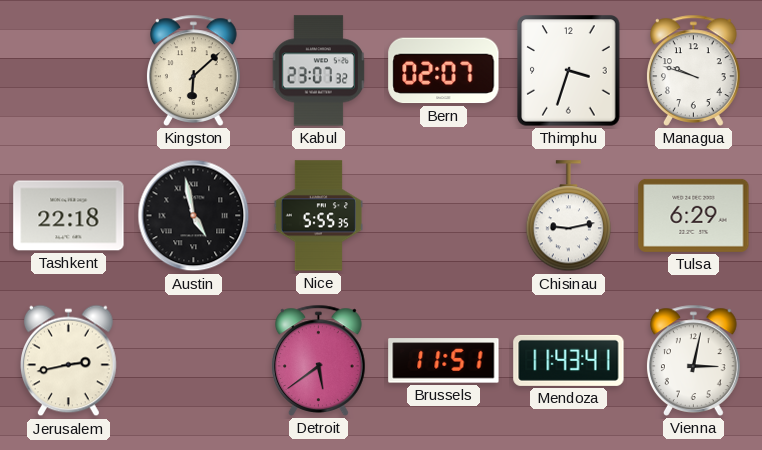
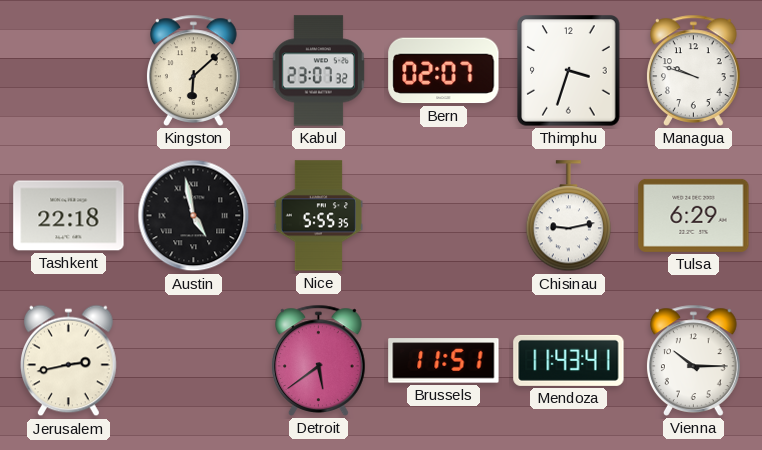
Vienna: 3:02 -> 10:15
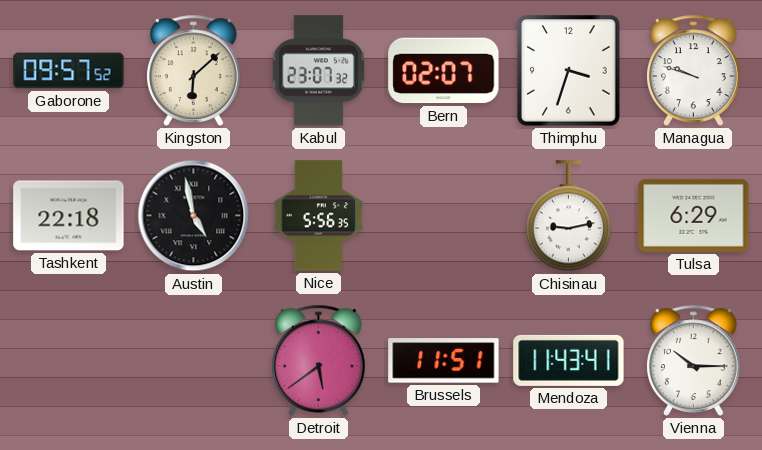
Gaborone: none -> 09:57
Nice: 5:55 -> 5:56
Jerusalem: 2:43 -> none
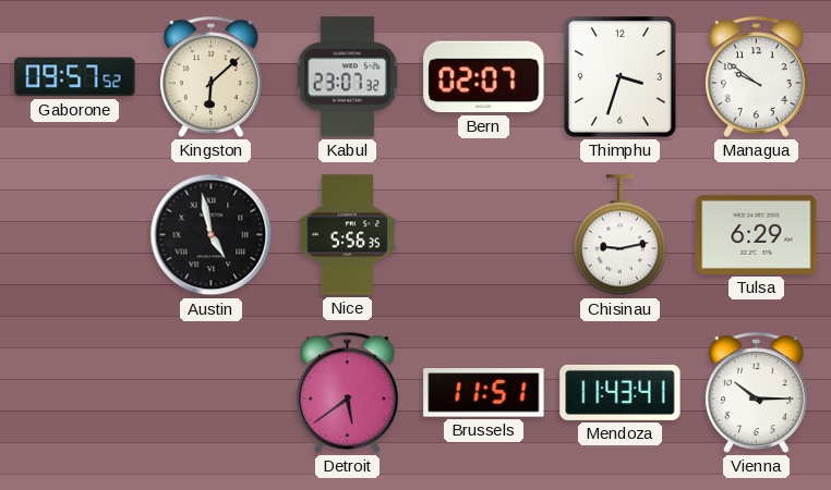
Managua: 9:48 -> 9:51
Tashkent: 22:18 -> none
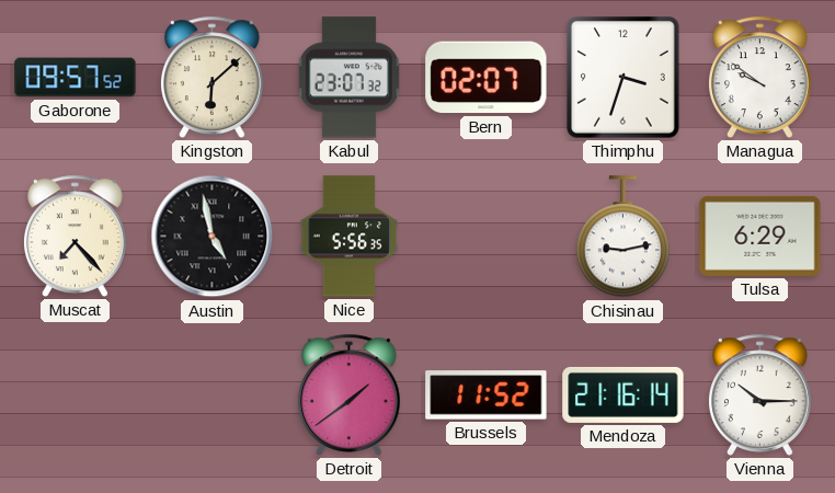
Muscat: none -> 7:23
Detroit: 5:39 -> 1:39
Brussels: 11:51 -> 11:52
Mendoza: 11:43 -> 21:16
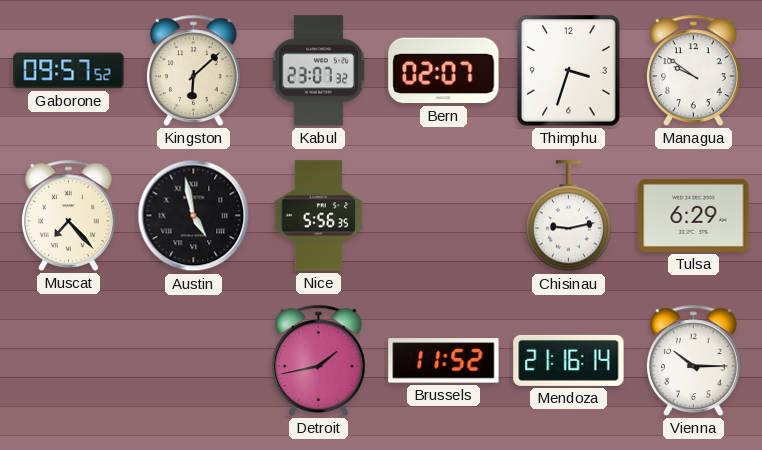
Detroit: 1:39 -> 1:43
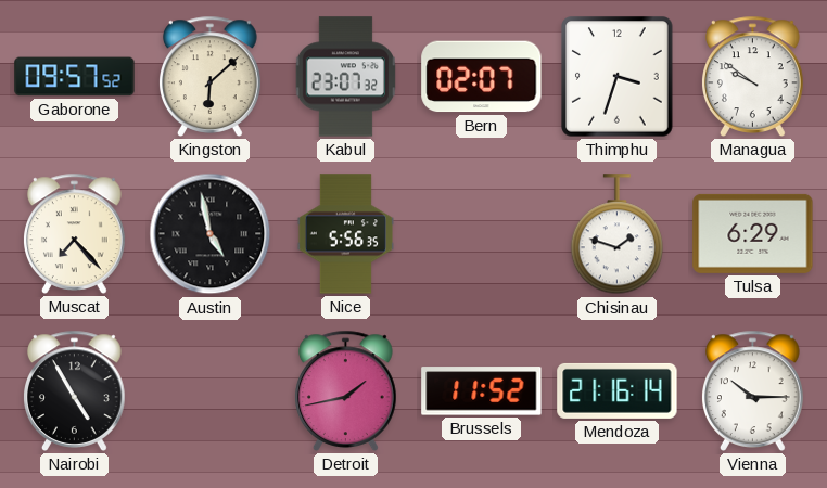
Chisinau: 9:13 -> 1:48
Nairobi: none -> 4:55
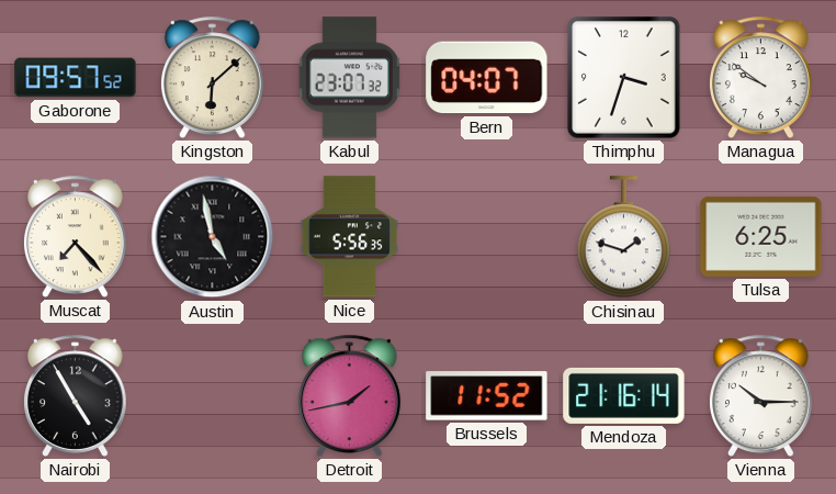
Bern: 02:07 -> 04:07
Tulsa: 6:29 -> 6:25
